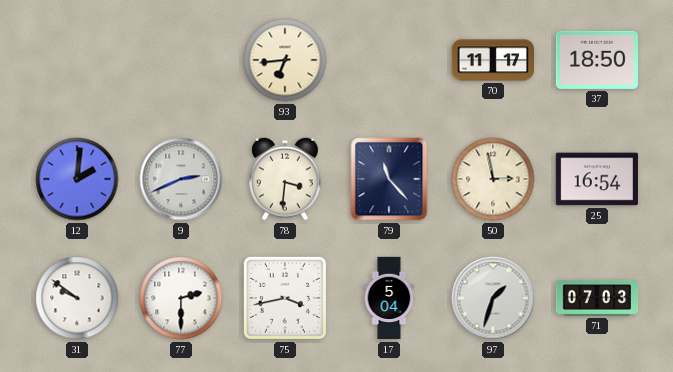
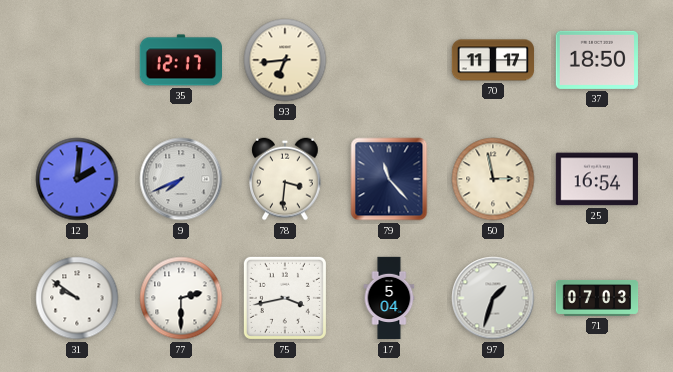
35: none -> 12:17
9: 2:41 -> 7:41
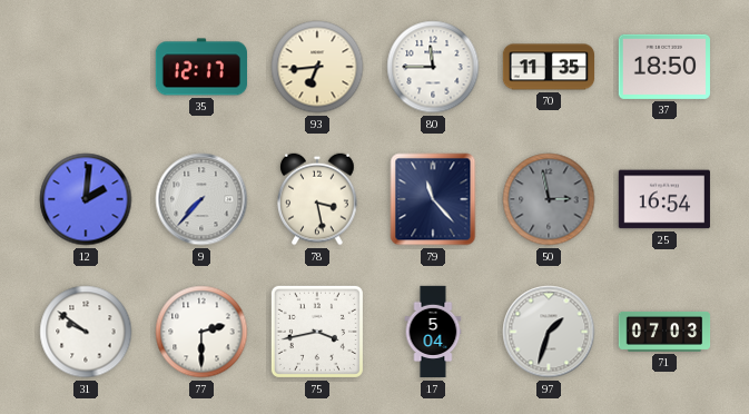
80: none -> 11:45
70: 11:17 -> 11:35
9: 7:41 -> 7:37
78: 3:31 -> 3:28
50 dial: cream -> grey
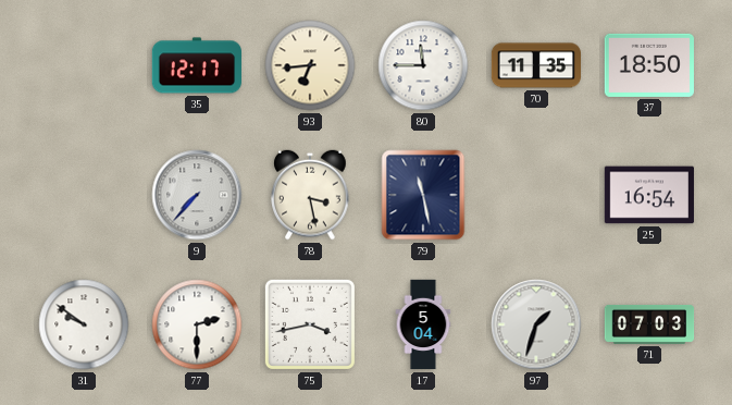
12: 2:01 -> none
79: 11:23 -> 11:28
50: 2:58 -> none
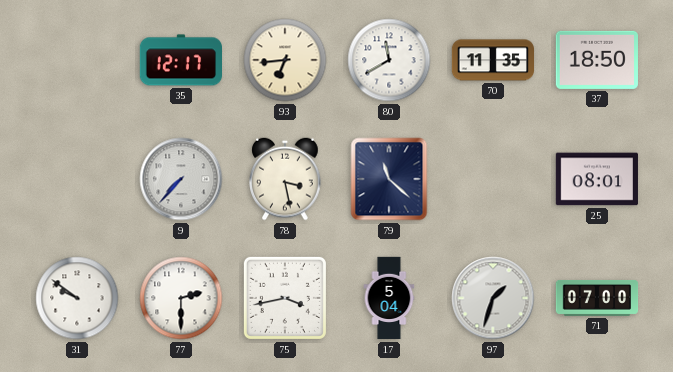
80: 11:45 -> 11:40
79: 11:28 -> 11:22
25: 16:54 -> 08:01
71: 07:03 -> 07:00
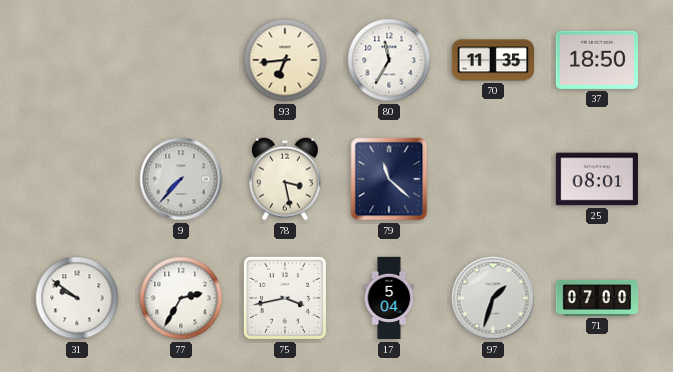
35: 12:17 -> none
80: 11:40 -> 11:35
77: 2:30 -> 2:35
